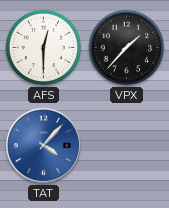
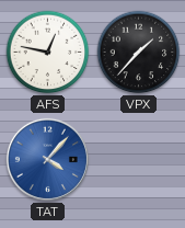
AFS: 12:30 -> 12:47
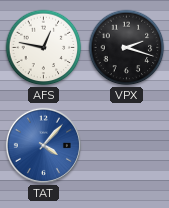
VPX: 1:37 -> 2:18
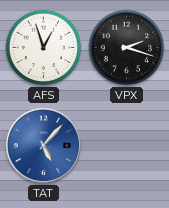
AFS: 12:47 -> 12:57
TAT: 4:07 -> 5:07
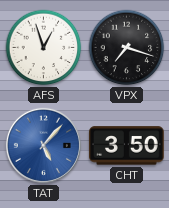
VPX: 2:18 -> 7:18
CHT: none -> 3:50
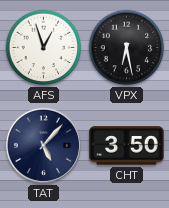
VPX: 7:18 -> 6:28
TAT dial: blue -> navy
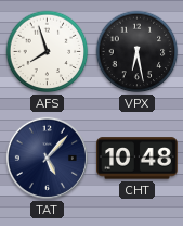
AFS: 12:57 -> 7:57
CHT: 3:50 -> 10:48
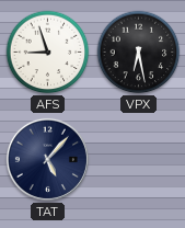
AFS: 7:57 -> 8:57
CHT: 10:48 -> none
